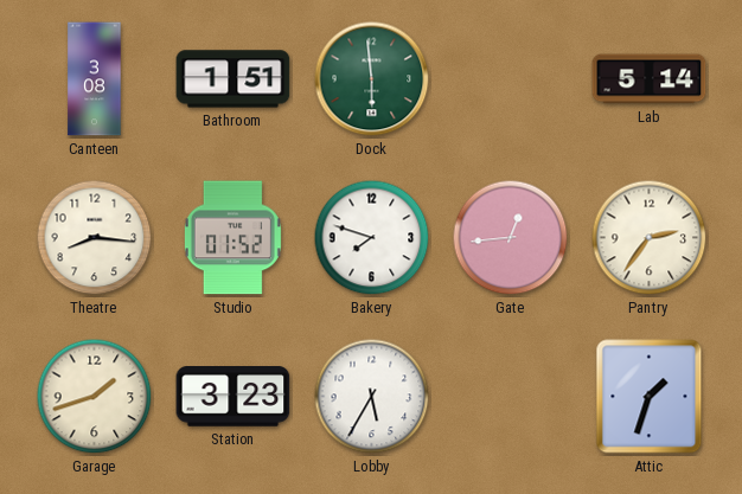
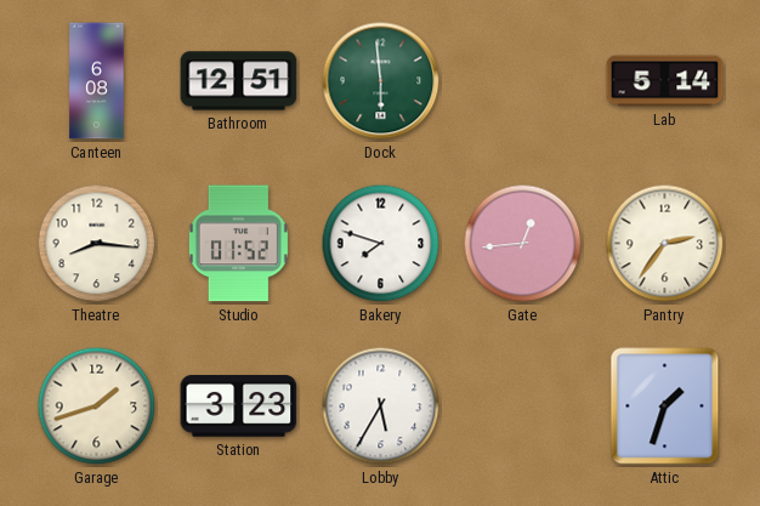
Canteen: 3:08 -> 6:08
Bathroom: 1:51 -> 12:51
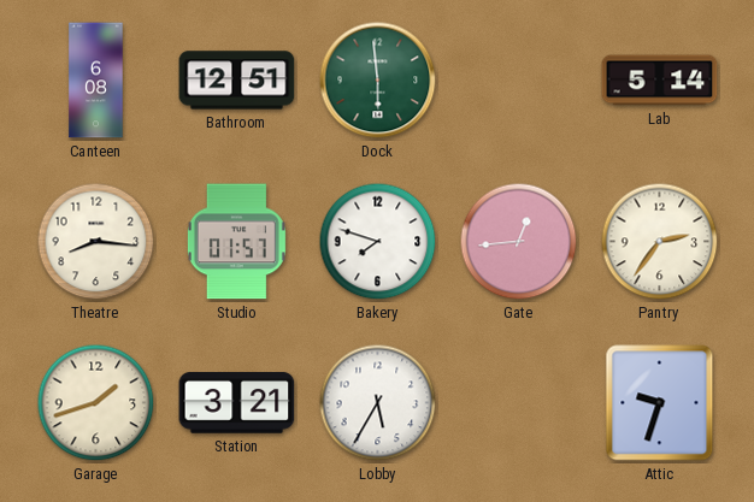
Studio: 01:52 -> 01:57
Station: 3:23 -> 3:21
Attic: 1:33 -> 9:33
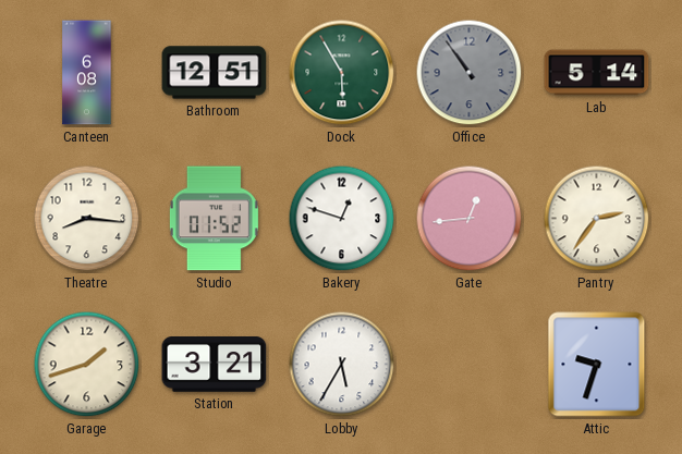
Dock: 5:59 -> 5:55
Office: none -> 10:54
Studio: 01:57 -> 01:52
Bakery: 7:48 -> 12:48
